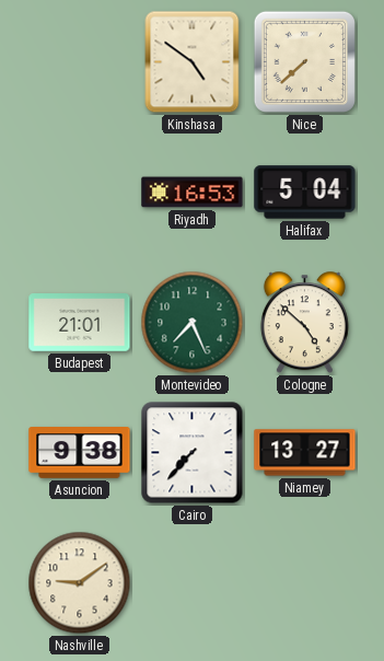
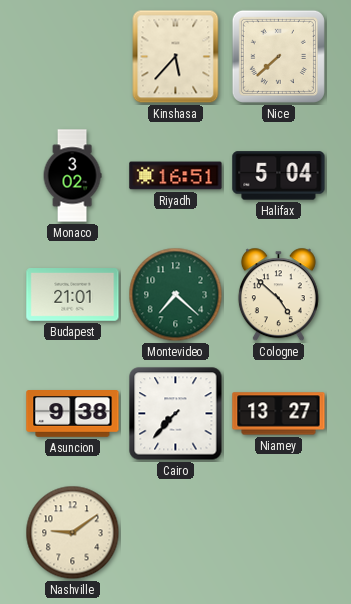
Kinshasa: 4:51 -> 5:37
Monaco: none -> 3:02
Riyadh: 16:53 -> 16:51
Montevideo: 7:26 -> 7:22
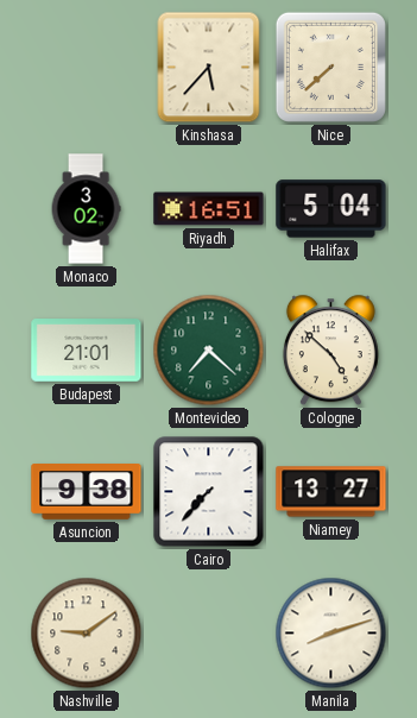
Manila: none -> 8:12
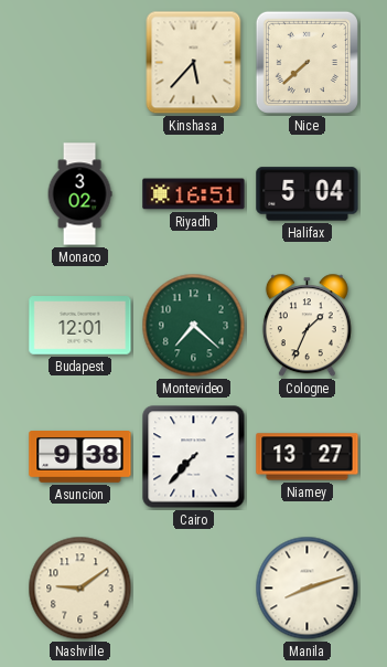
Budapest: 21:01 -> 12:01
Cologne: 4:52 -> 1:34
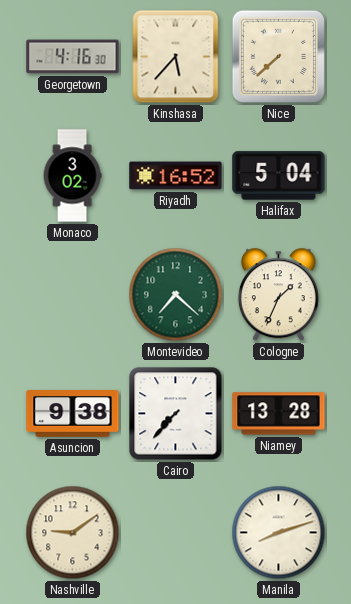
Georgetown: none -> 4:16
Riyadh: 16:51 -> 16:52
Budapest: 12:01 -> none
Niamey: 13:27 -> 13:28
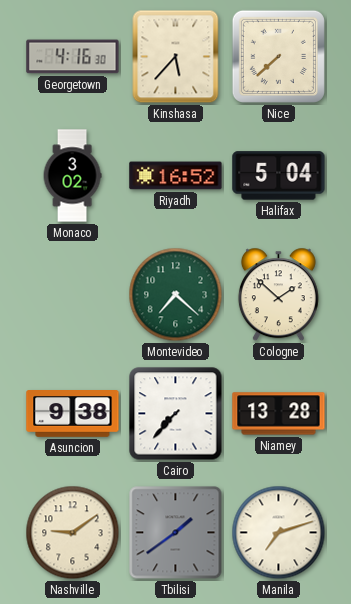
Cologne: 1:34 -> 1:52
Tbilisi: none -> 1:39
Manila: 8:12 -> 7:12
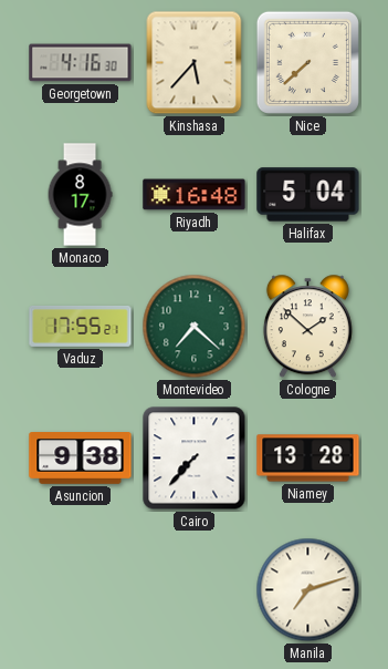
Monaco: 3:02 -> 8:17
Riyadh: 16:52 -> 16:48
Vaduz: none -> 17:55
Nashville: 9:09 -> none
Tbilisi: 1:39 -> none
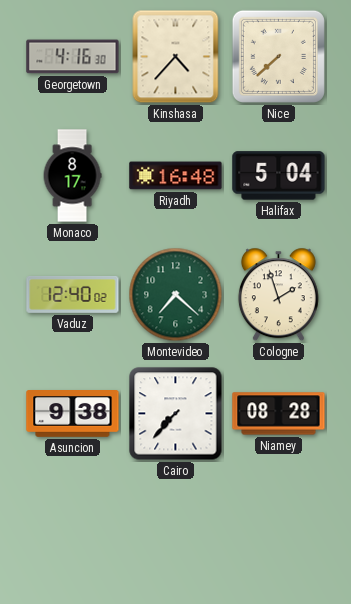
Kinshasa: 5:37 -> 4:37
Vaduz: 17:55 -> 12:40
Cologne: 1:52 -> 1:57
Niamey: 13:28 -> 08:28
Manila: 7:12 -> none
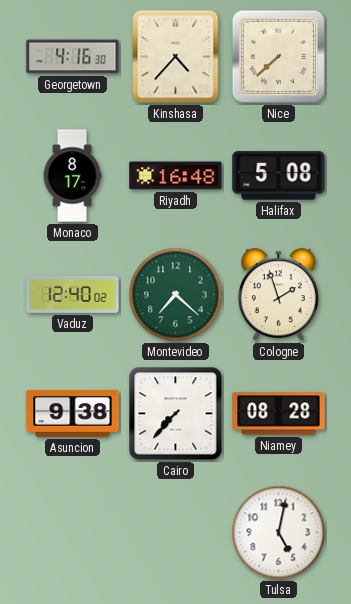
Halifax: 5:04 -> 5:08
Tulsa: none -> 5:02
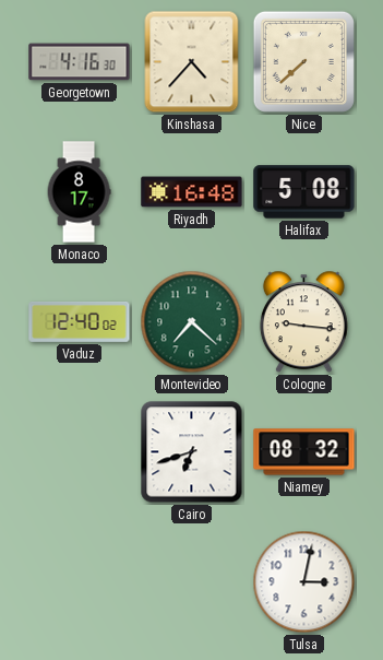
Cologne: 1:57 -> 9:16
Asuncion: 9:38 -> none
Cairo: 7:37 -> 6:42
Niamey: 08:28 -> 08:32
Tulsa: 5:02 -> 3:02
